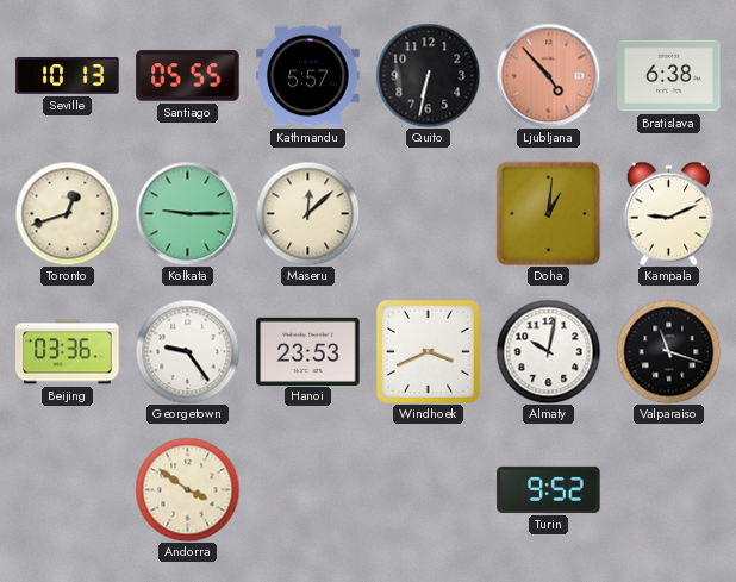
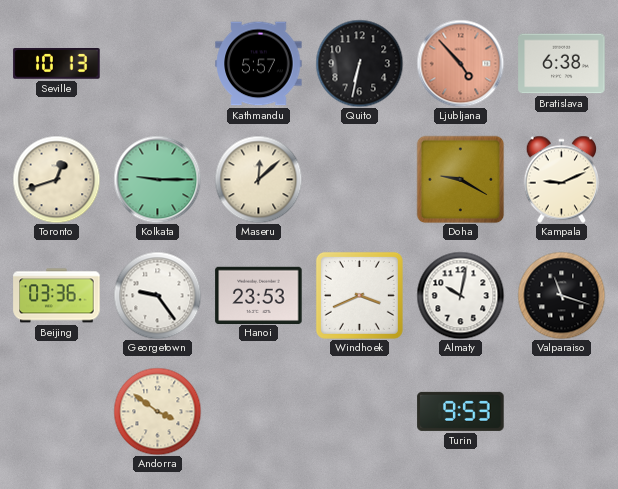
Santiago: 05:55 -> none
Doha: 1:01 -> 9:20
Turin: 9:52 -> 9:53
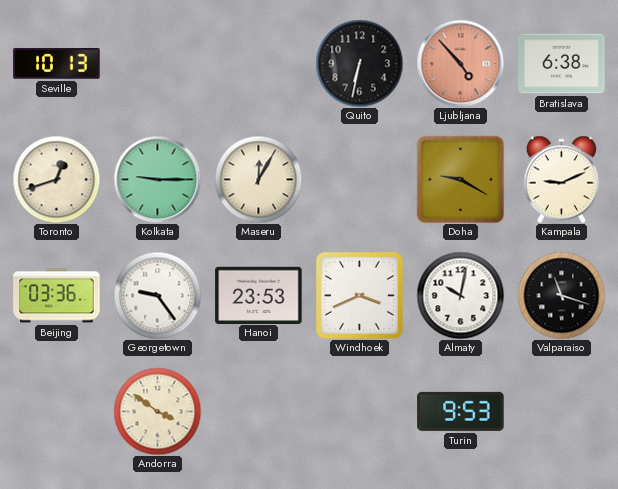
Kathmandu: 5:57 -> none
Maseru: 12:08 -> 12:05
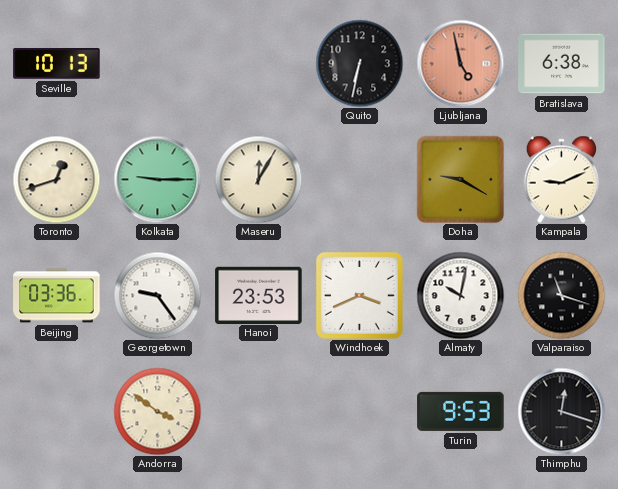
Ljubljana: 4:53 -> 4:58
Thimphu: none -> 12:18
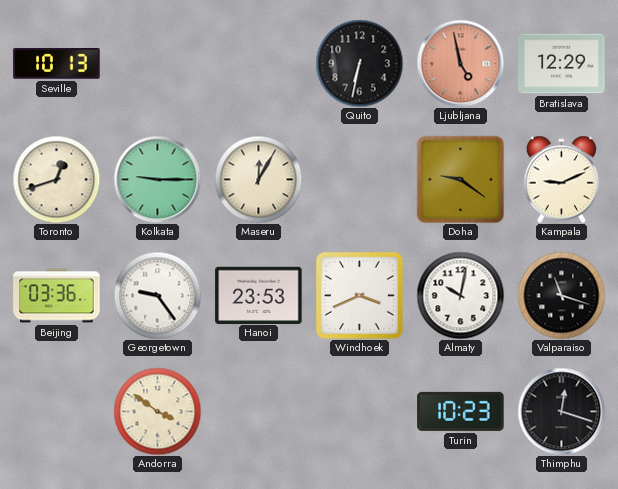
Bratislava: 6:38 -> 12:29
Doha: 9:20 -> 9:21
Turin: 9:53 -> 10:23
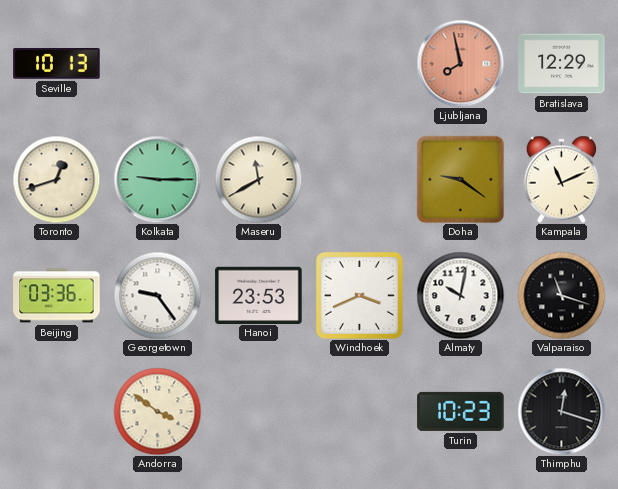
Quito: 6:32 -> none
Ljubljana: 4:58 -> 7:58
Maseru: 12:05 -> 11:40
Kampala: 9:11 -> 11:11
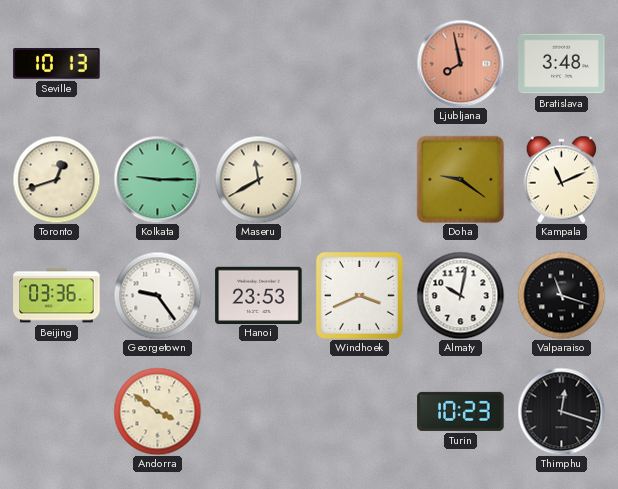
Bratislava: 12:29 -> 3:48
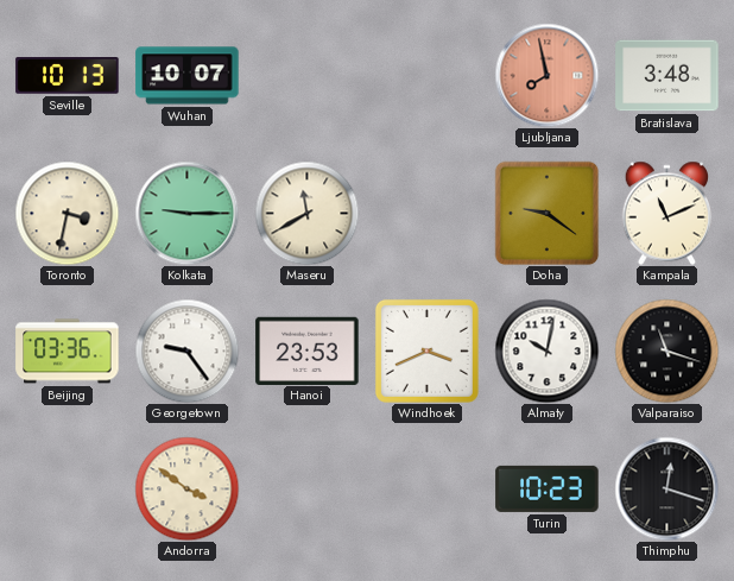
Wuhan: none -> 10:07
Toronto: 12:42 -> 3:32
